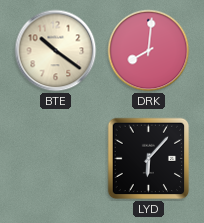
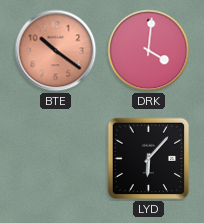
BTE dial: cream -> salmon
DRK: 8:01 -> 4:01
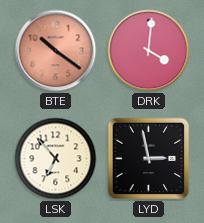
LSK: none -> 6:53
LYD: 6:07 -> 2:58
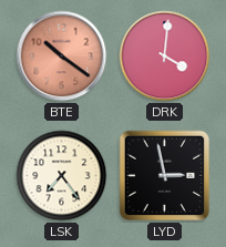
LSK: 6:53 -> 7:24
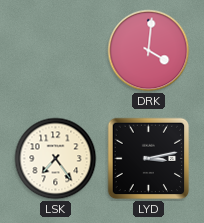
BTE: 10:21 -> none
LYD: 2:58 -> 3:13
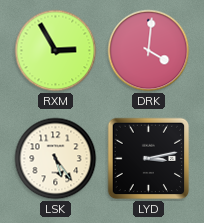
RXM: none -> 2:55
LSK: 7:24 -> 5:24
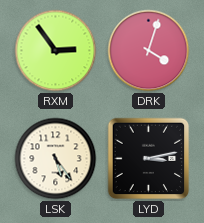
RXM: 2:55 -> 2:54
DRK: 4:01 -> 4:03
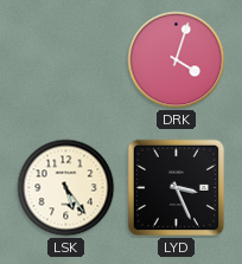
RXM: 2:54 -> none
LYD: 3:13 -> 3:26
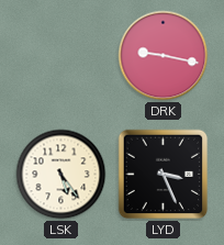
DRK: 4:03 -> 9:17
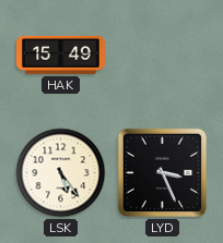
HAK: none -> 15:49
DRK: 9:17 -> none
